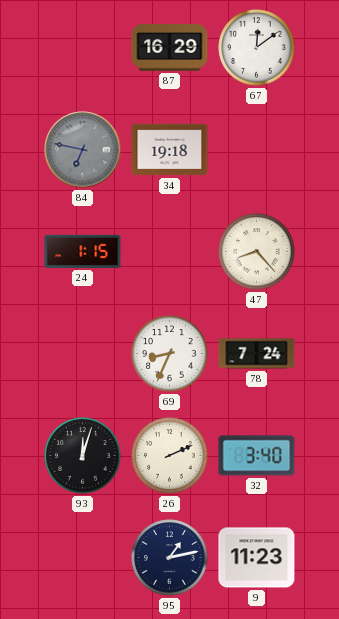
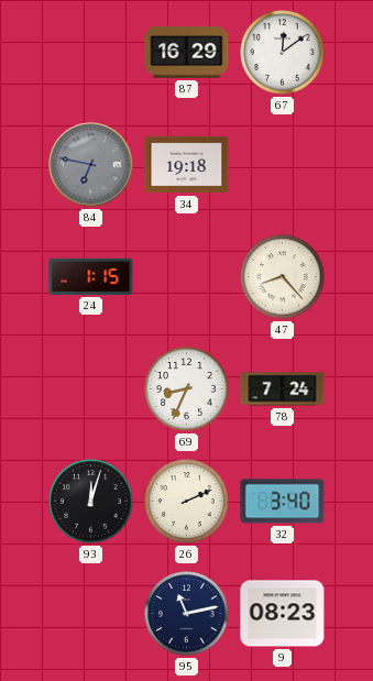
95: 1:13 -> 11:13
9: 11:23 -> 08:23
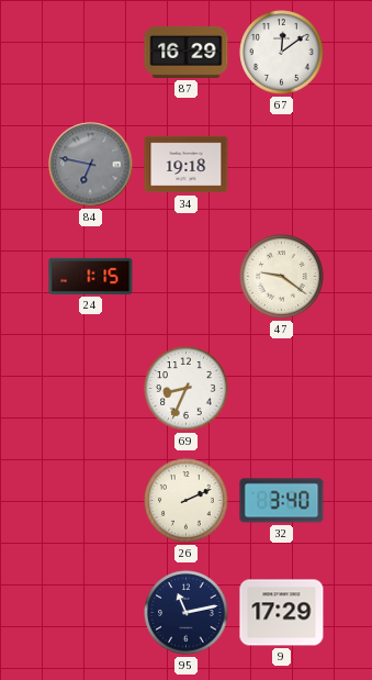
47: 8:23 -> 9:21
78: 7:24 -> none
93: 12:03 -> none
9: 08:23 -> 17:29
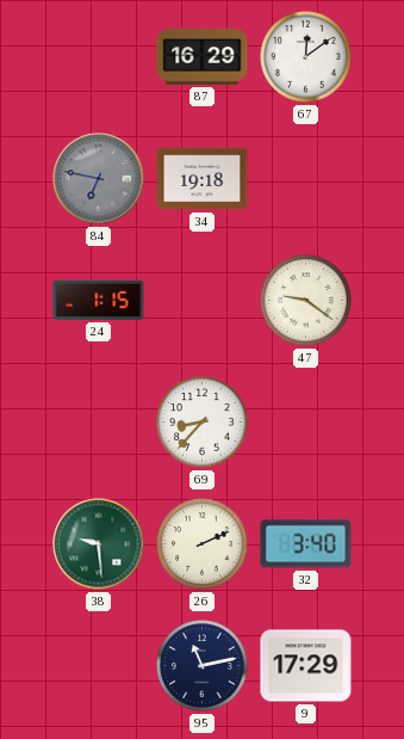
69: 8:34 -> 8:37
38: none -> 9:29
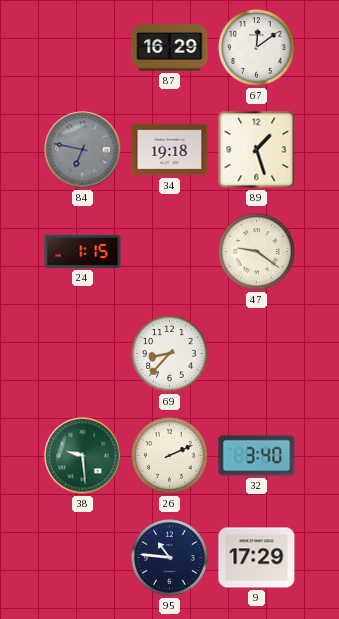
89: none -> 1:27
95: 11:13 -> 10:46
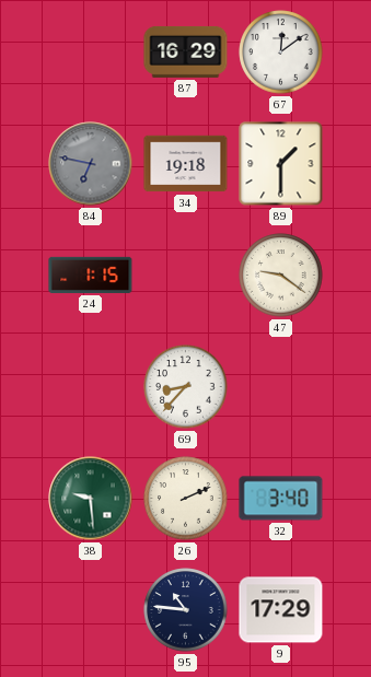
89: 1:27 -> 1:30
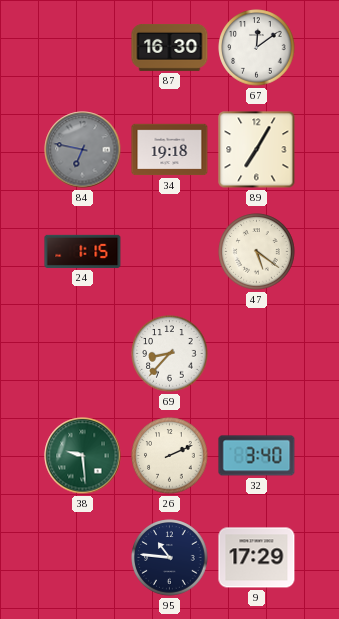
87: 16:29 -> 16:30
89: 1:30 -> 7:05
47: 9:21 -> 5:21
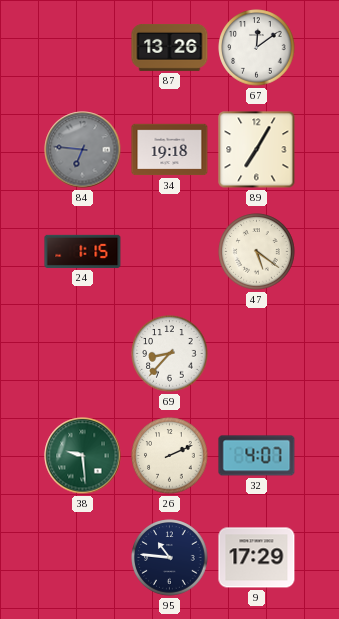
87: 16:30 -> 13:26
84: 6:47 -> 6:46
32: 3:40 -> 4:07
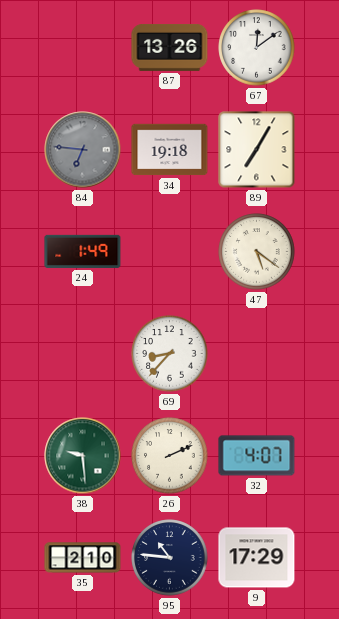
24: 1:15 -> 1:49
35: none -> 2:10
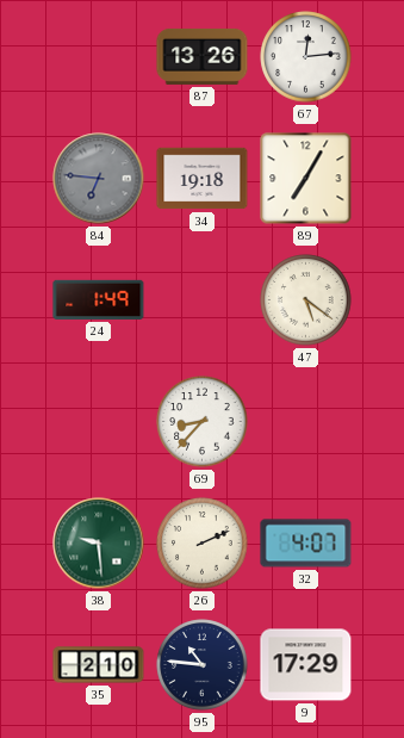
67: 12:09 -> 12:14
